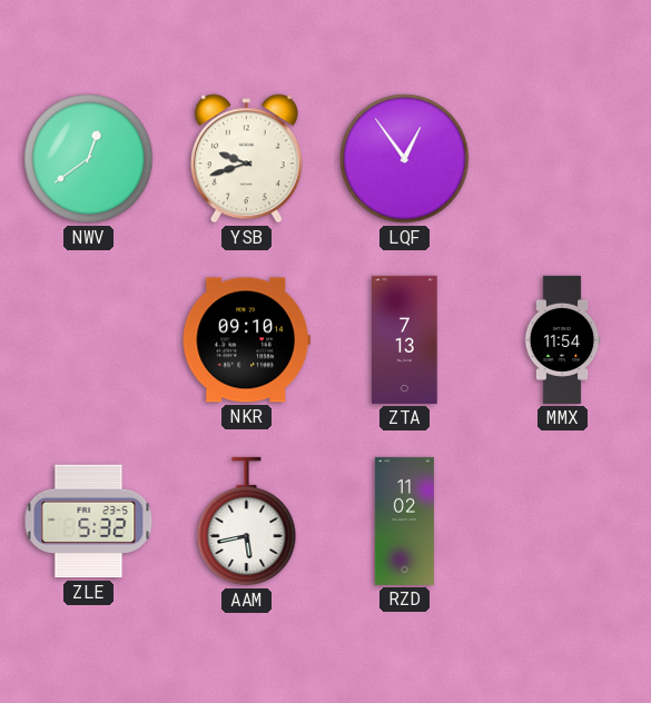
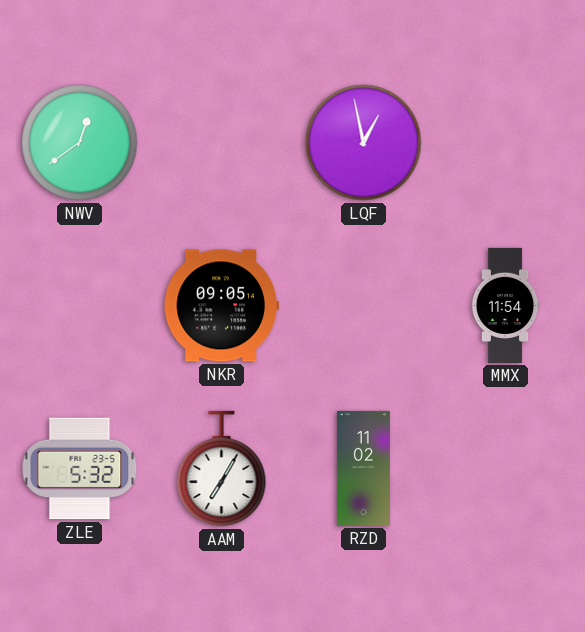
YSB: 9:42 -> none
LQF: 12:54 -> 12:58
NKR: 09:10 -> 09:05
ZTA: 7:13 -> none
AAM: 5:43 -> 7:05
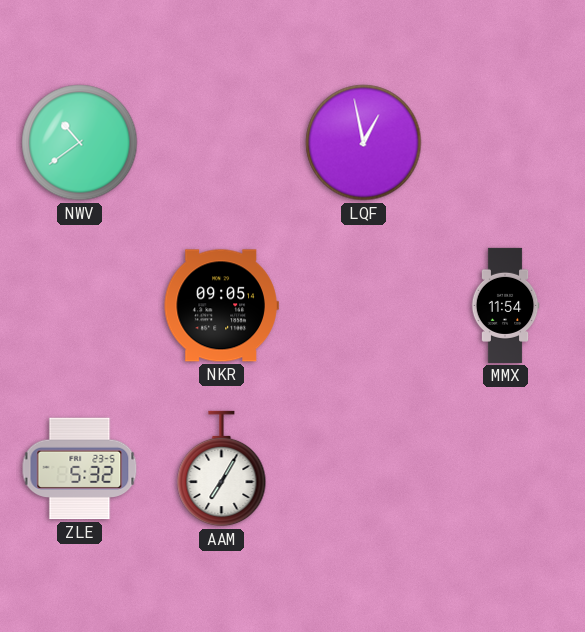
NWV: 12:39 -> 10:39
RZD: 11:02 -> none
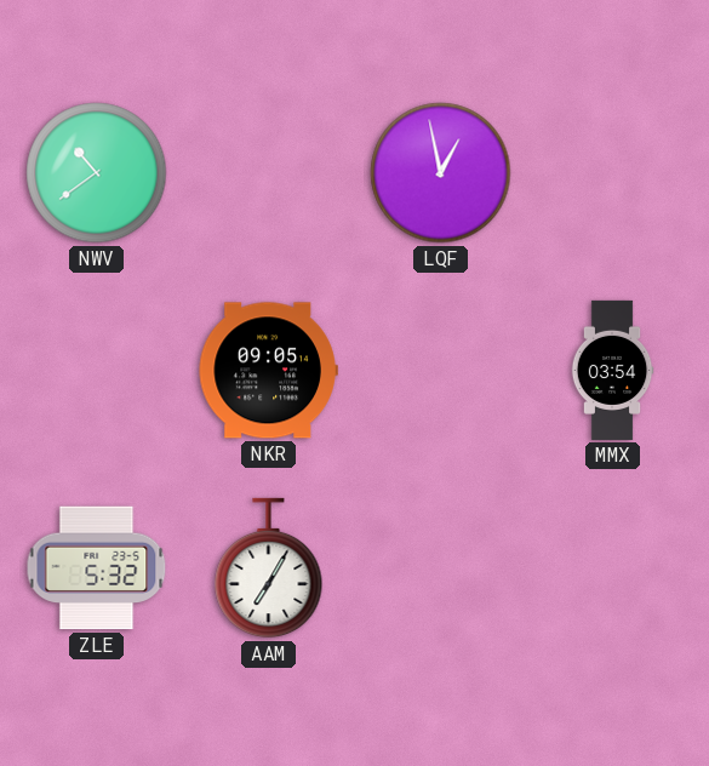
MMX: 11:54 -> 03:54
